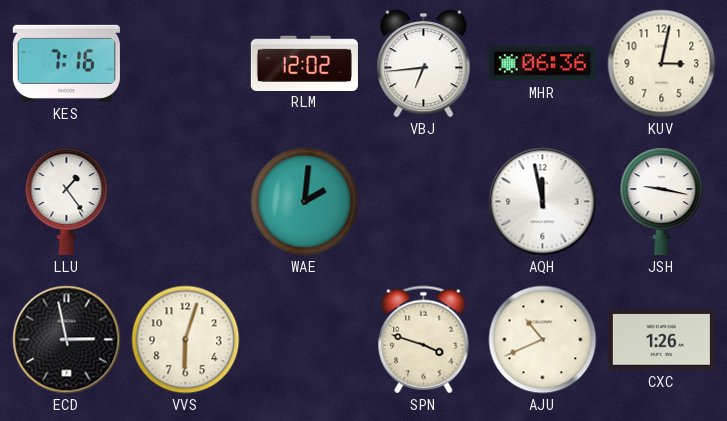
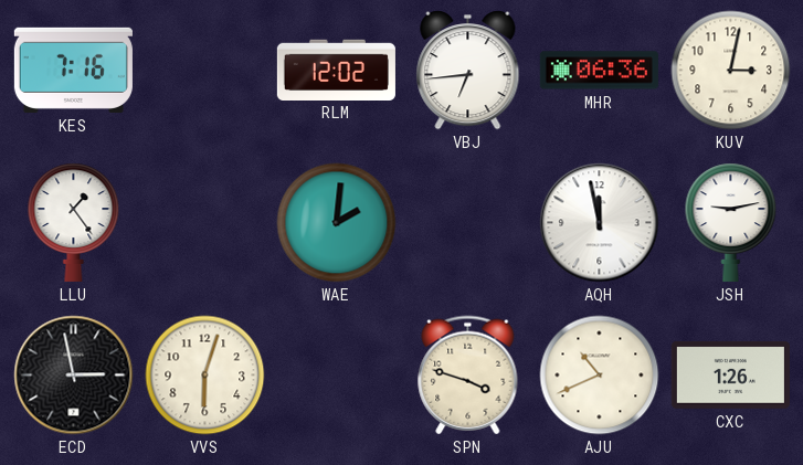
JSH: 9:17 -> 9:13
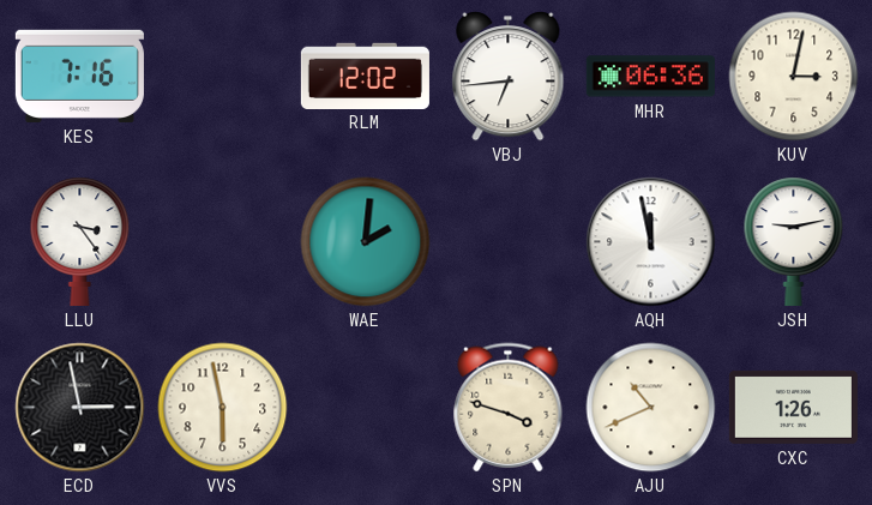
LLU: 1:24 -> 3:24
VVS: 6:03 -> 5:58
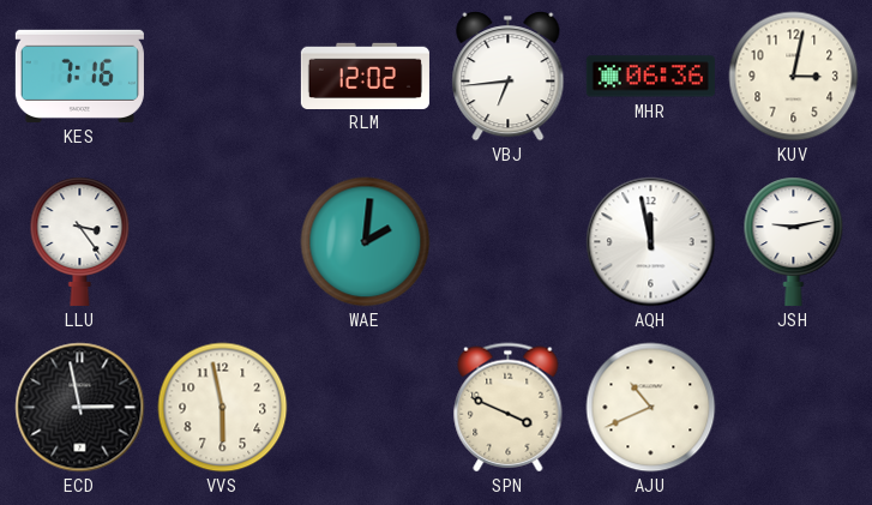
SPN: 3:48 -> 3:49
CXC: 1:26 -> none
